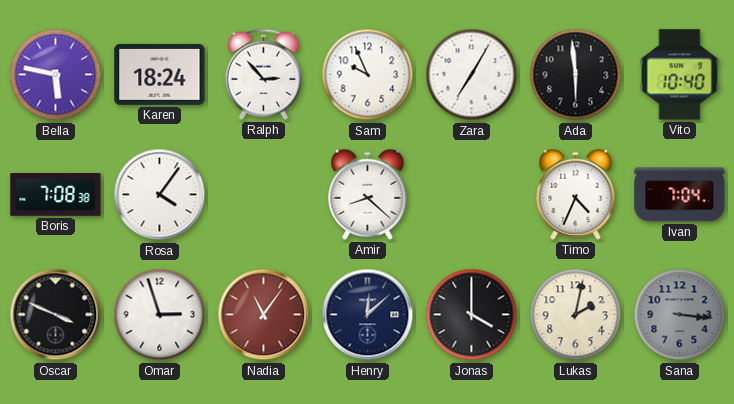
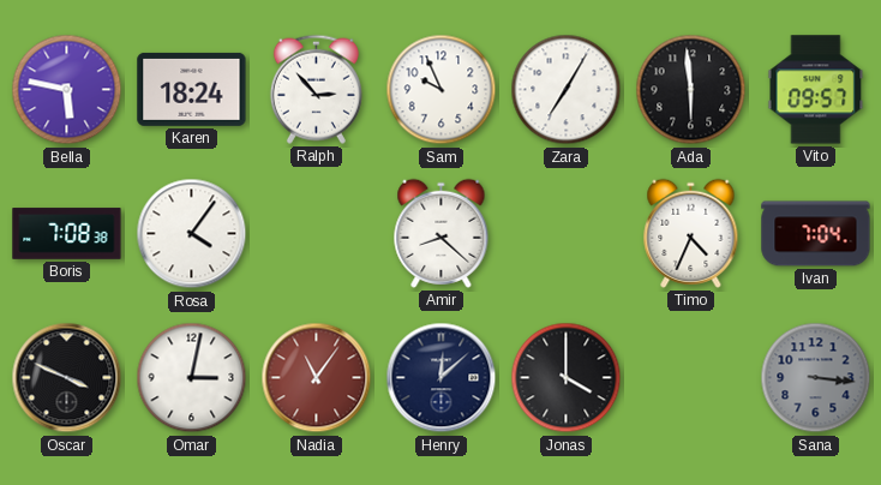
Vito: 10:40 -> 09:57
Omar: 2:57 -> 3:02
Lukas: 2:02 -> none
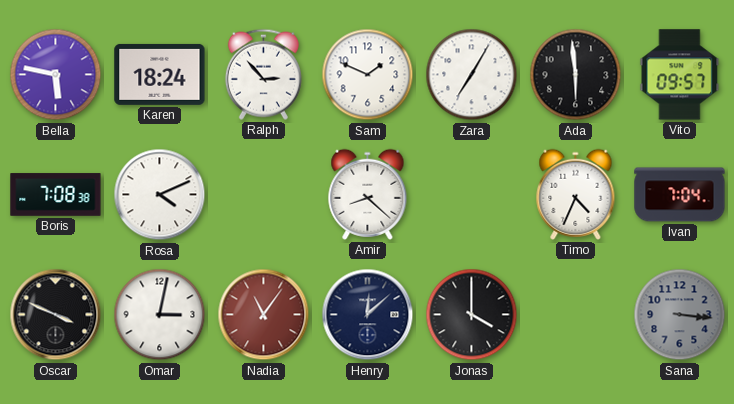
Sam: 9:56 -> 1:49
Rosa: 4:06 -> 4:11
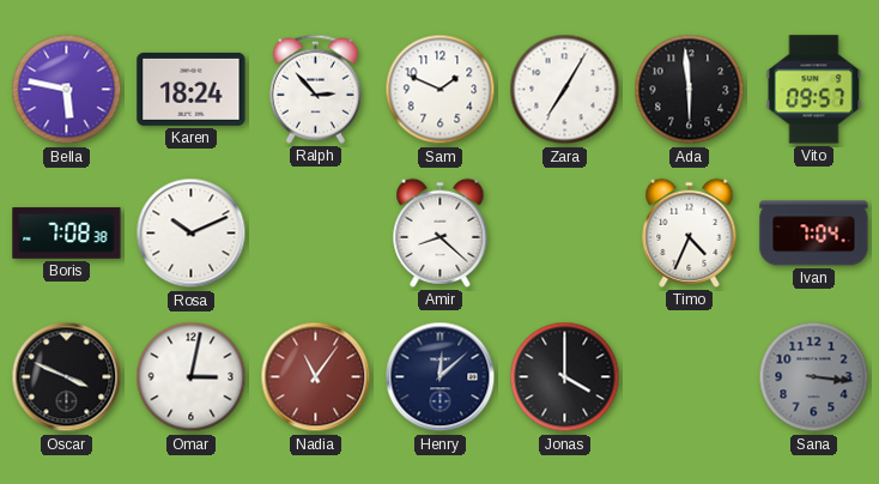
Rosa: 4:11 -> 10:11
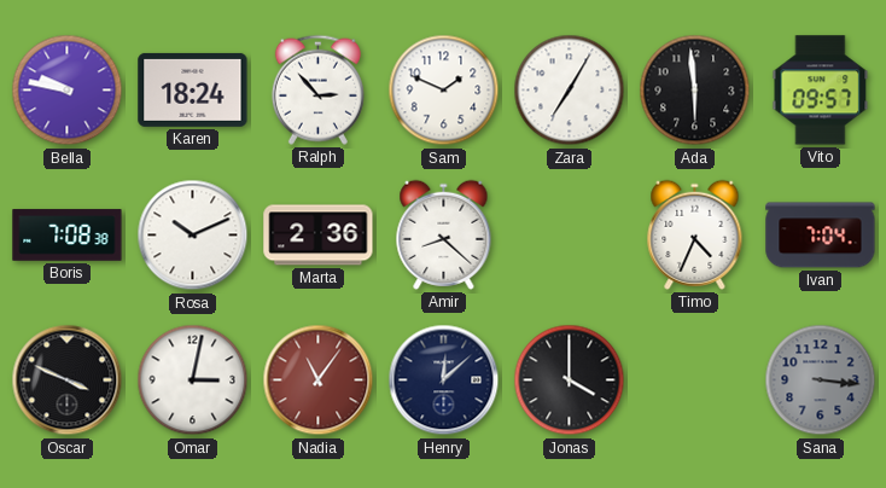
Bella: 5:47 -> 9:47
Marta: none -> 2:36
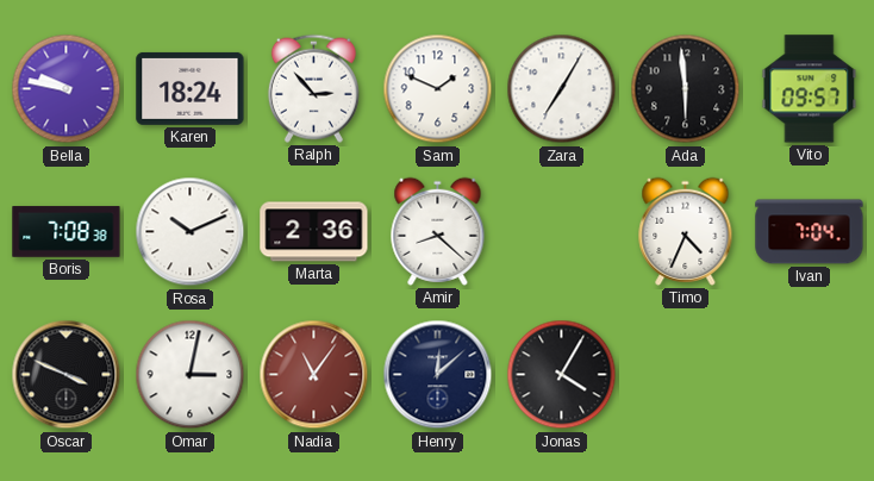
Jonas: 4:00 -> 4:05
Sana: 3:16 -> none
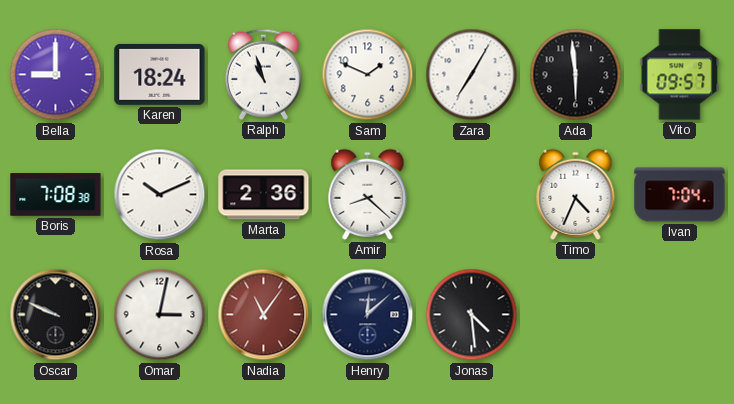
Bella: 9:47 -> 9:00
Ralph: 2:53 -> 10:57
Oscar: 3:49 -> 9:49
Jonas: 4:05 -> 4:29
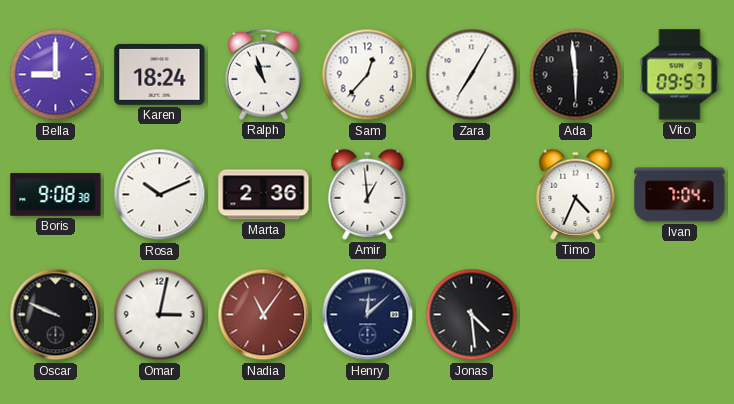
Sam: 1:49 -> 12:37
Boris: 7:08 -> 9:08
Amir: 8:22 -> 12:59
